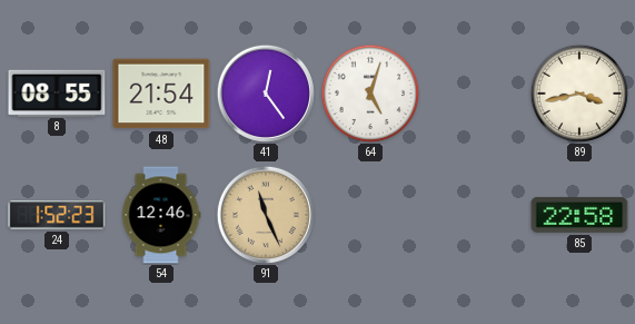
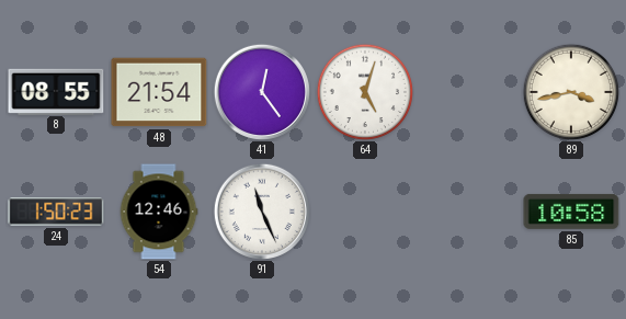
24: 1:52 -> 1:50
91 dial: champagne -> white
85: 22:58 -> 10:58
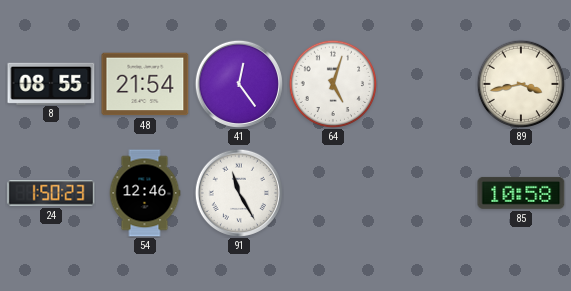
91: 11:26 -> 11:25
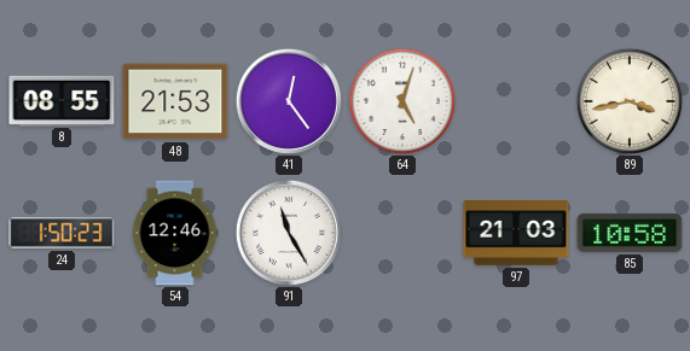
48: 21:54 -> 21:53
97: none -> 21:03
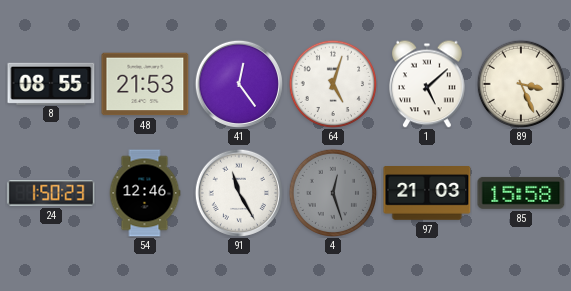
1: none -> 5:08
89: 3:43 -> 3:26
4: none -> 12:27
85: 10:58 -> 15:58
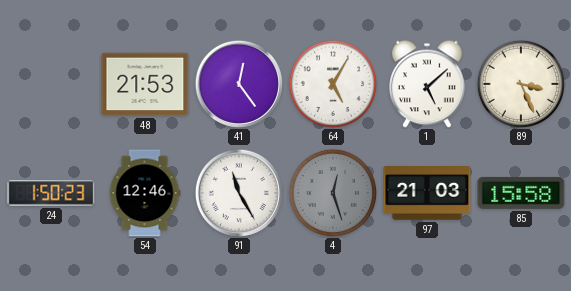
8: 08:55 -> none
64: 5:03 -> 5:05
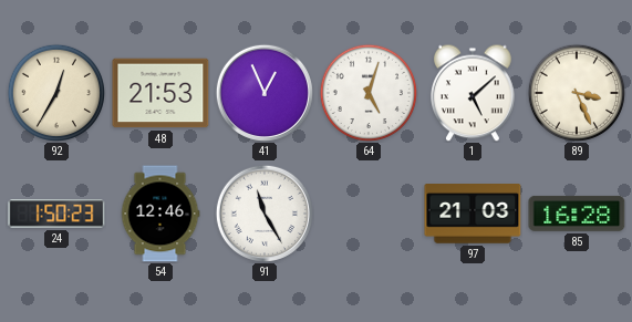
92: none -> 12:35
41: 12:24 -> 12:56
64: 5:05 -> 5:03
4: 12:27 -> none
85: 15:58 -> 16:28
